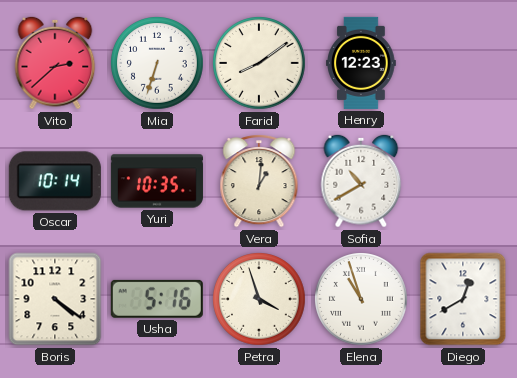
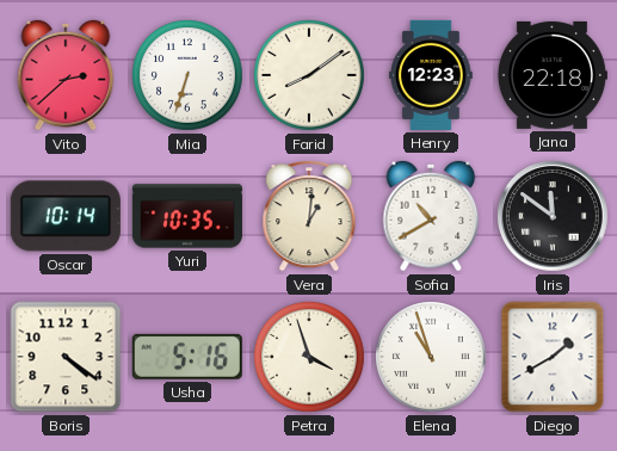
Jana: none -> 22:18
Iris: none -> 11:51
Diego: 12:40 -> 1:40
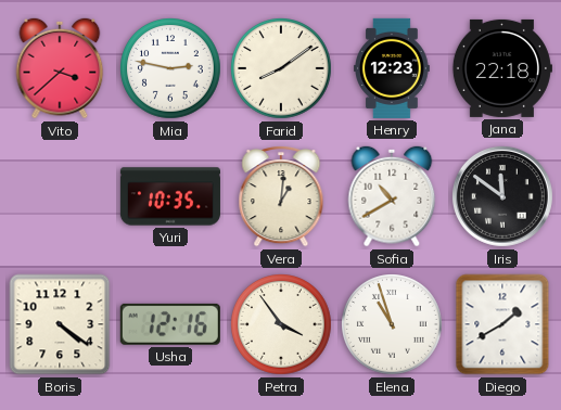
Vito: 2:38 -> 3:38
Mia: 6:33 -> 2:47
Oscar: 10:14 -> none
Usha: 5:16 -> 12:16
Petra: 3:57 -> 3:54
